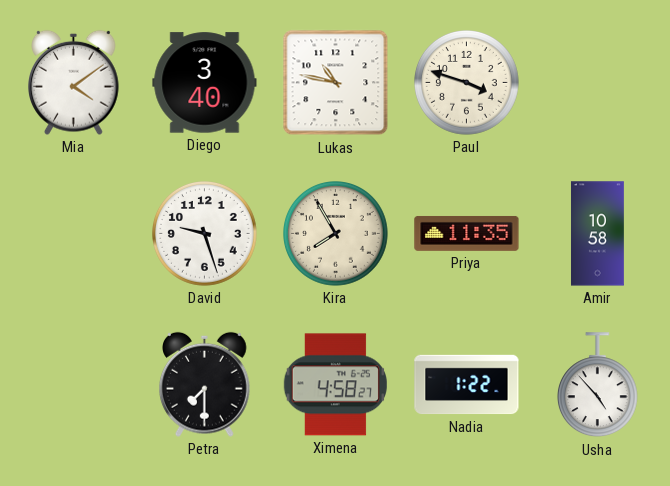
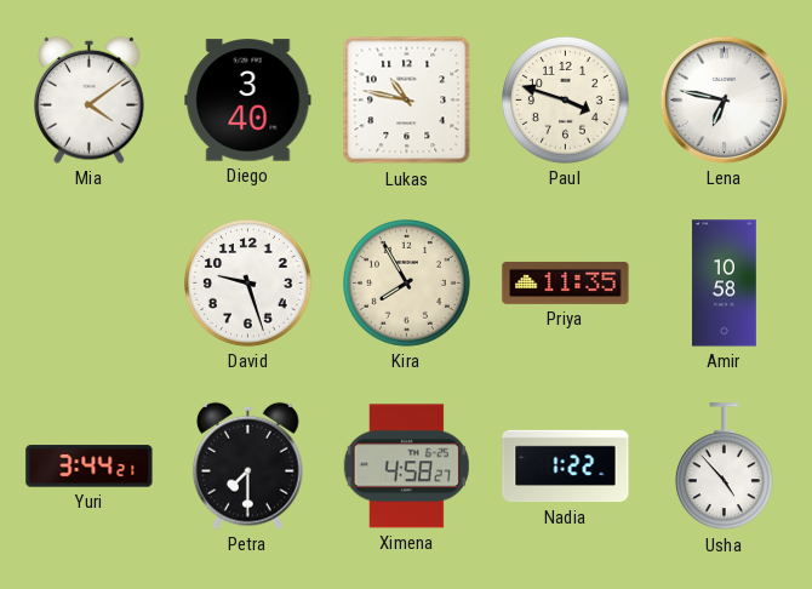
Lena: none -> 6:47
Yuri: none -> 3:44
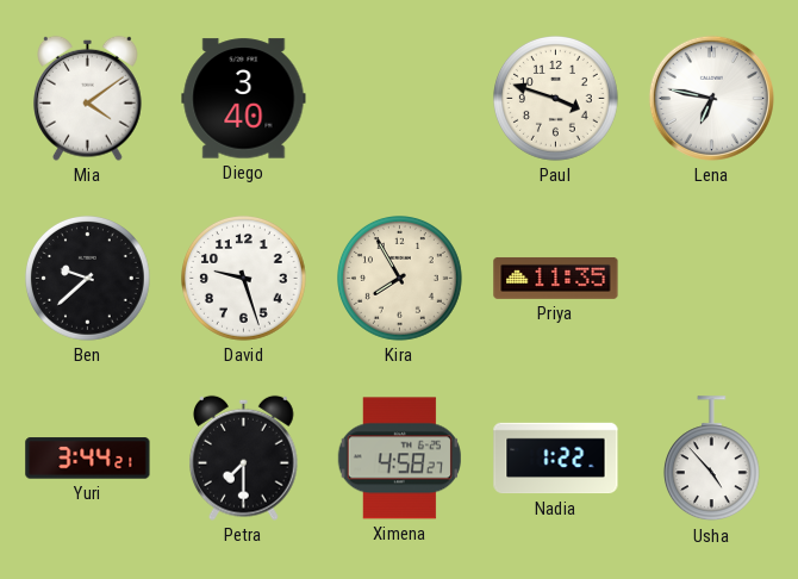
Lukas: 10:47 -> none
Ben: none -> 9:38
Amir: 10:58 -> none
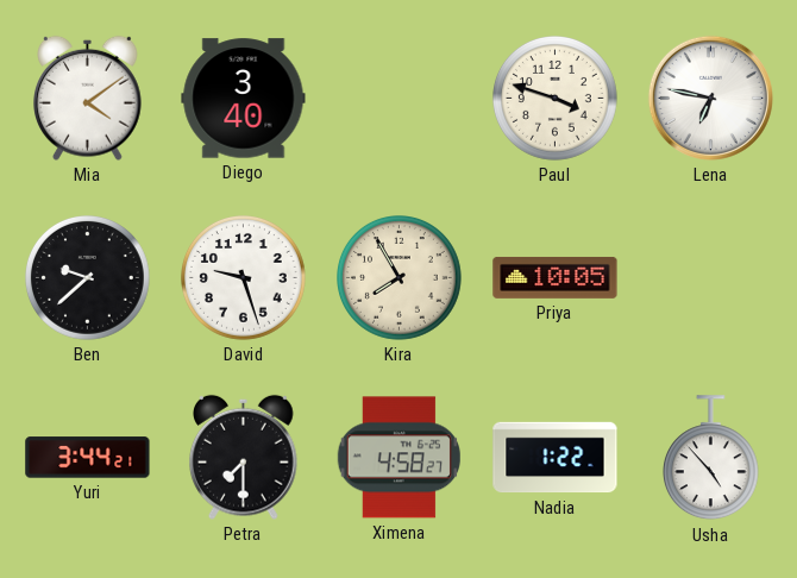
Priya: 11:35 -> 10:05
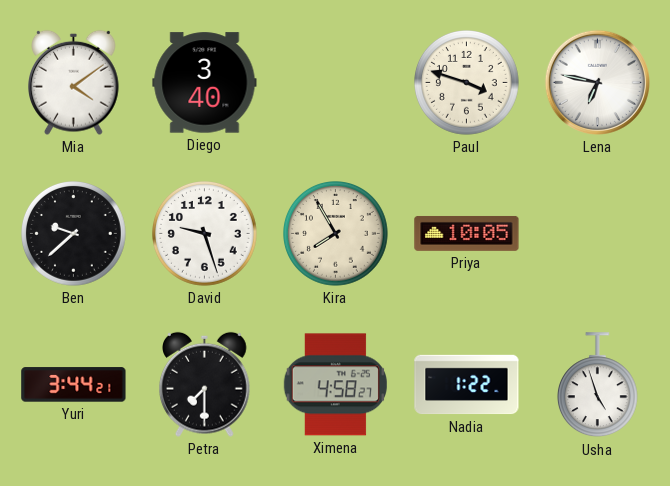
Usha: 4:53 -> 4:57
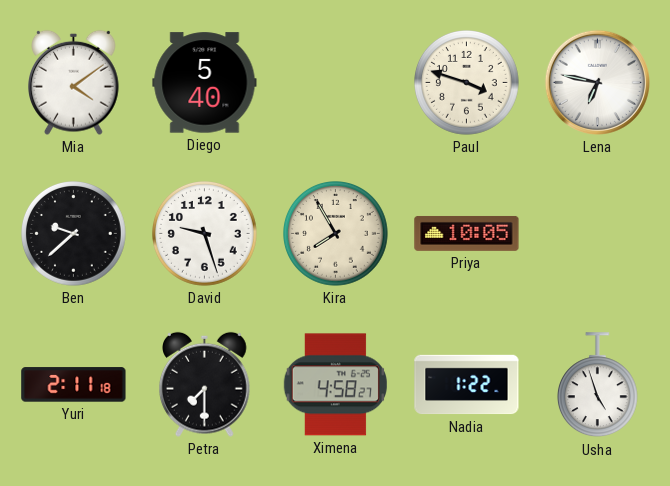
Diego: 3:40 -> 5:40
Yuri: 3:44 -> 2:11
